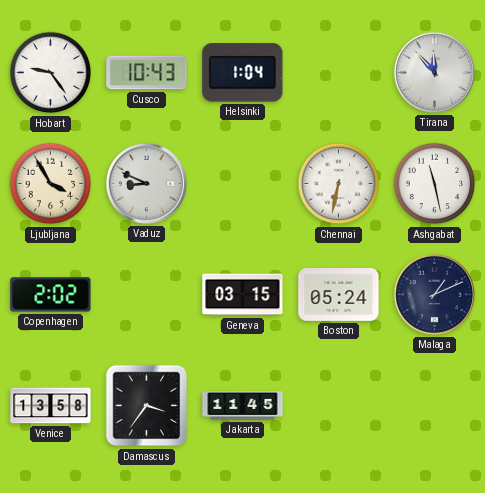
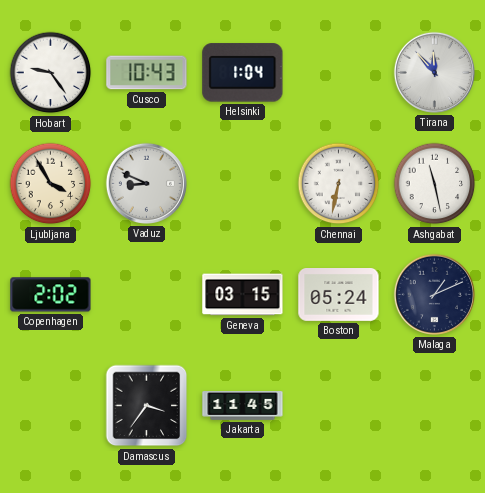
Venice: 13:58 -> none
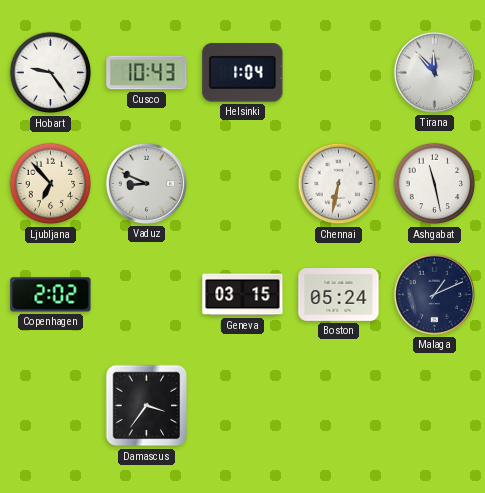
Ljubljana: 3:55 -> 6:53
Jakarta: 11:45 -> none
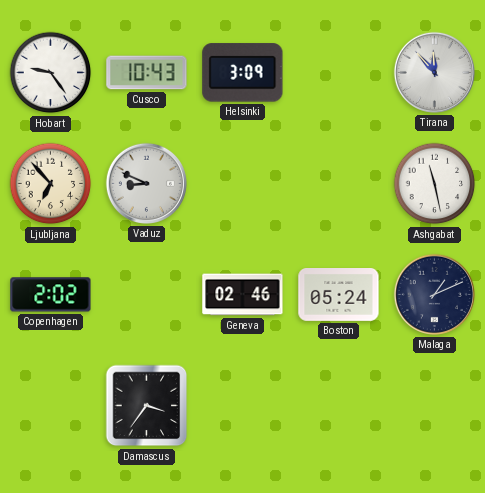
Helsinki: 1:04 -> 3:09
Chennai: 6:32 -> none
Geneva: 03:15 -> 02:46
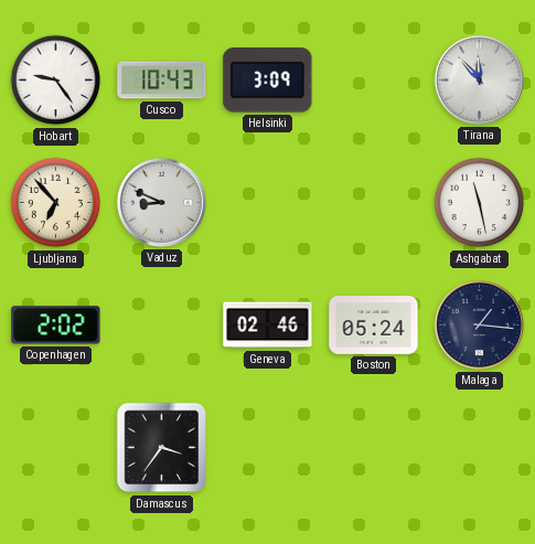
Malaga: 1:11 -> 1:16
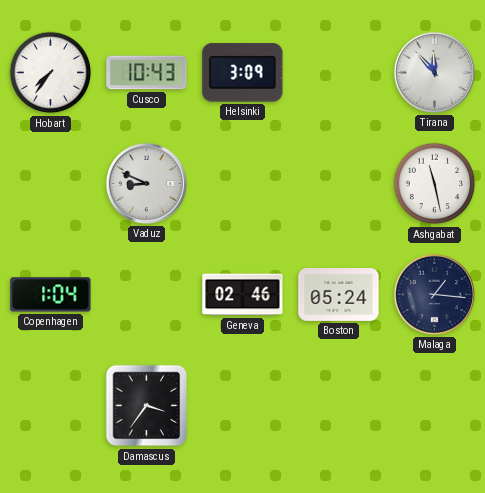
Hobart: 9:24 -> 7:36
Ljubljana: 6:53 -> none
Copenhagen: 2:02 -> 1:04
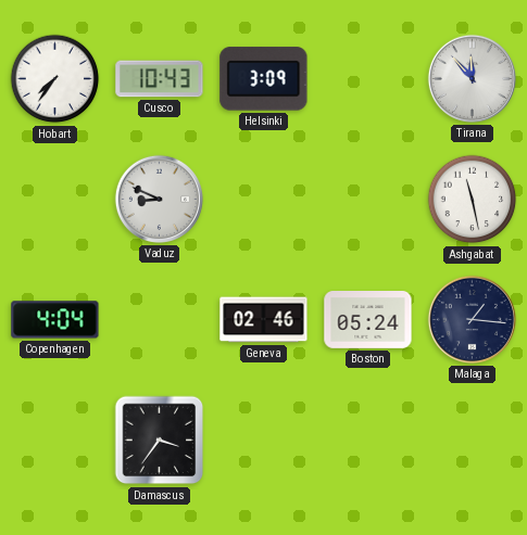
Copenhagen: 1:04 -> 4:04
